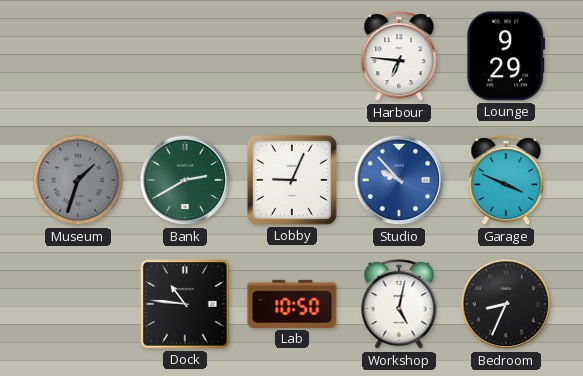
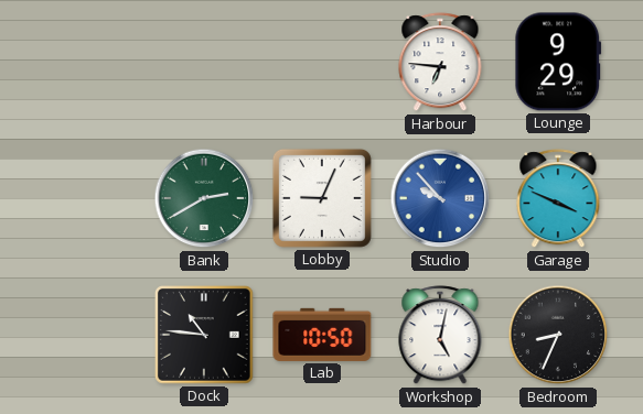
Museum: 1:33 -> none
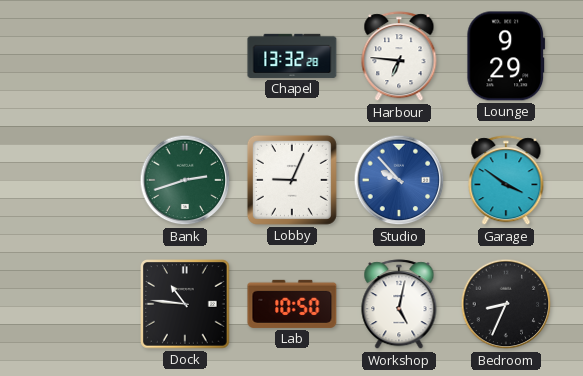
Chapel: none -> 13:32
Bank: 2:40 -> 2:42
Garage: 3:49 -> 3:51
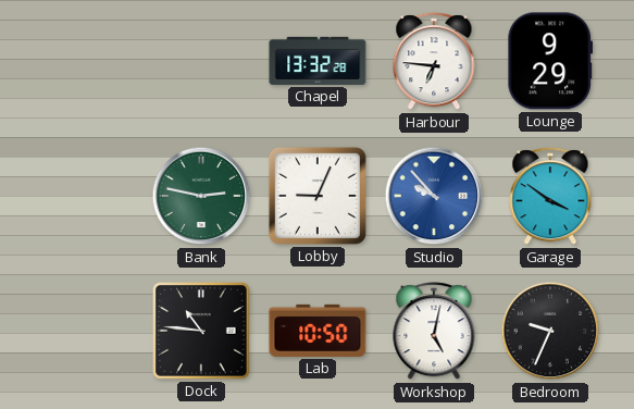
Bank: 2:42 -> 2:47
Bedroom: 8:34 -> 9:34
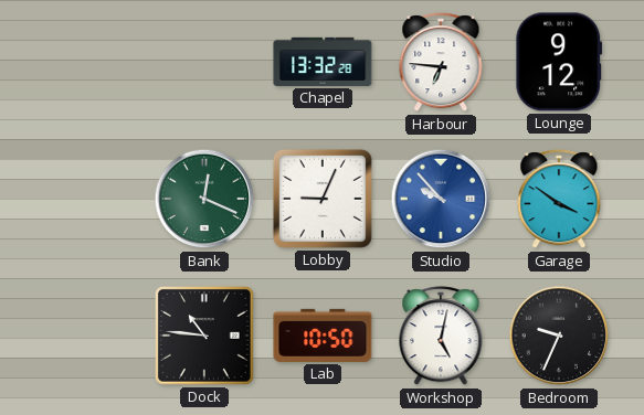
Lounge: 9:29 -> 9:12
Bank: 2:47 -> 12:19
